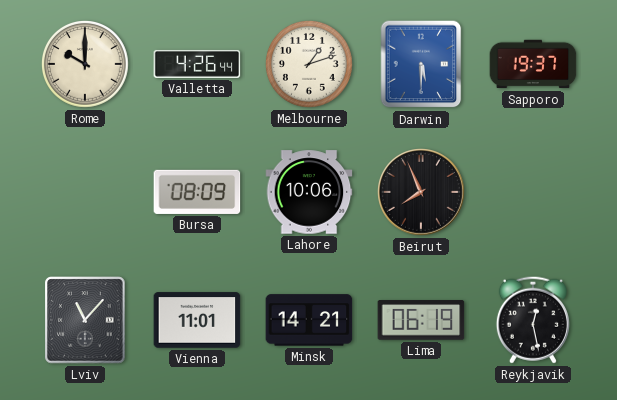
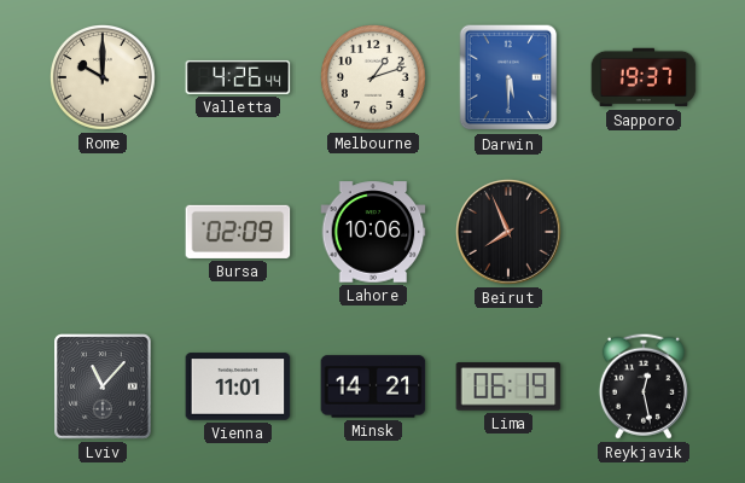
Bursa: 08:09 -> 02:09
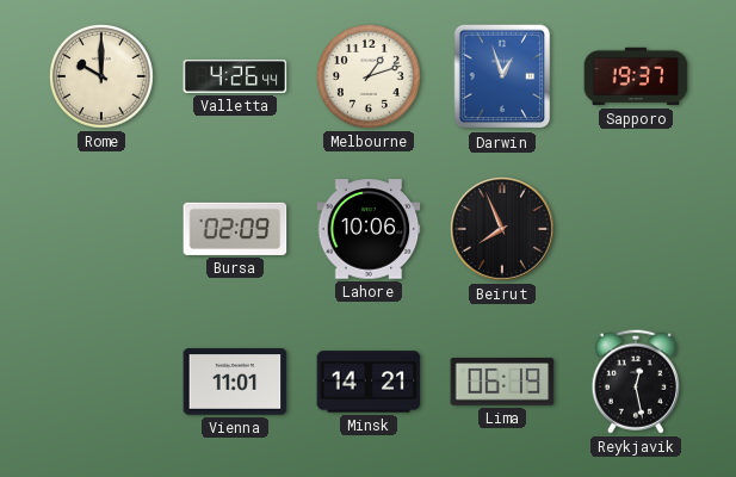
Darwin: 5:30 -> 12:57
Lviv: 11:07 -> none
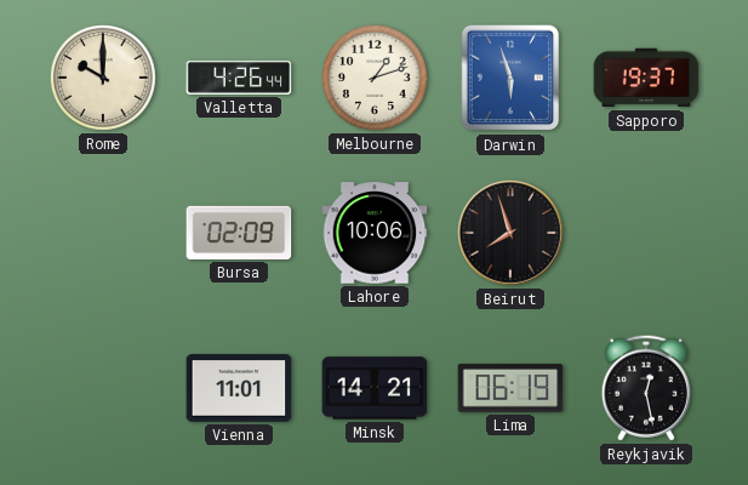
Darwin: 12:57 -> 5:57
Beirut: 7:56 -> 7:57
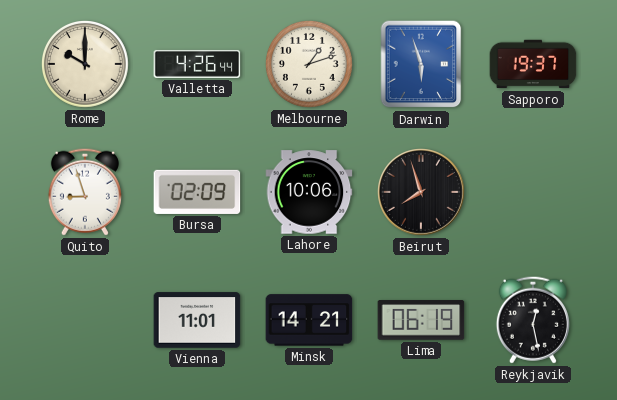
Quito: none -> 8:57
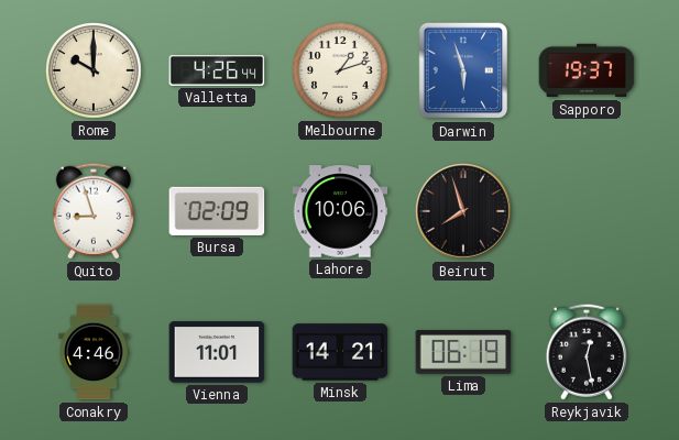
Conakry: none -> 4:46
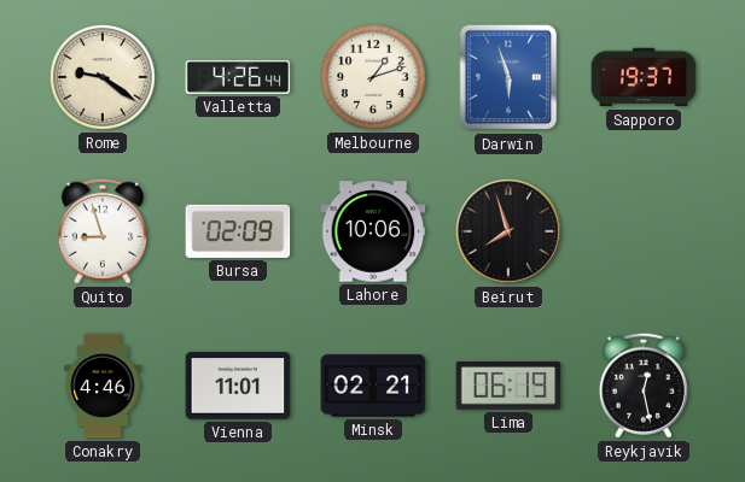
Rome: 10:00 -> 9:21
Minsk: 14:21 -> 02:21
